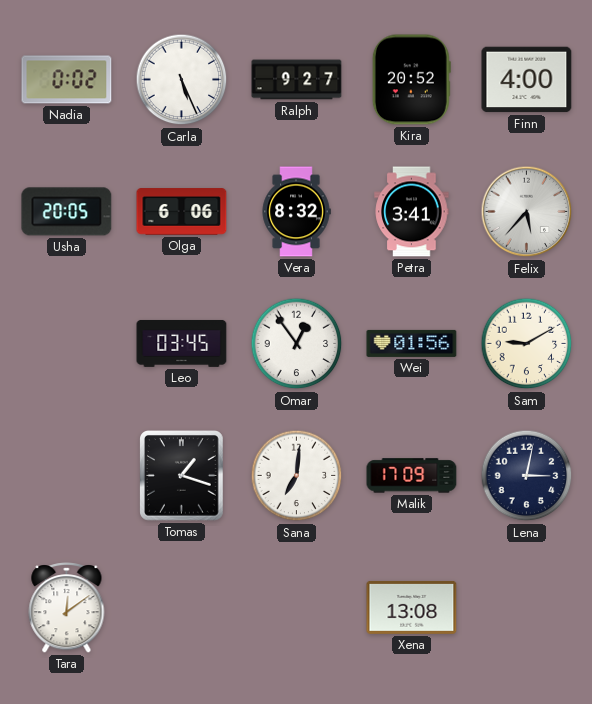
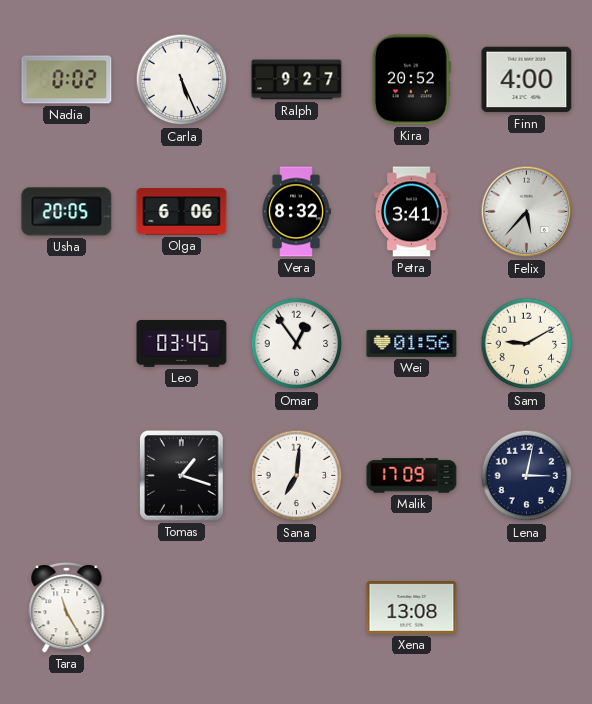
Tara: 12:09 -> 11:25
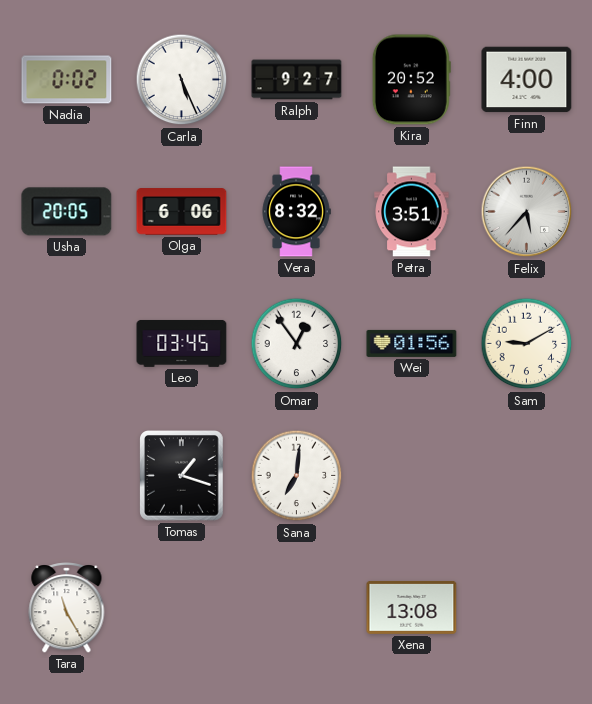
Petra: 3:41 -> 3:51
Malik: 17:09 -> none
Lena: 3:02 -> none
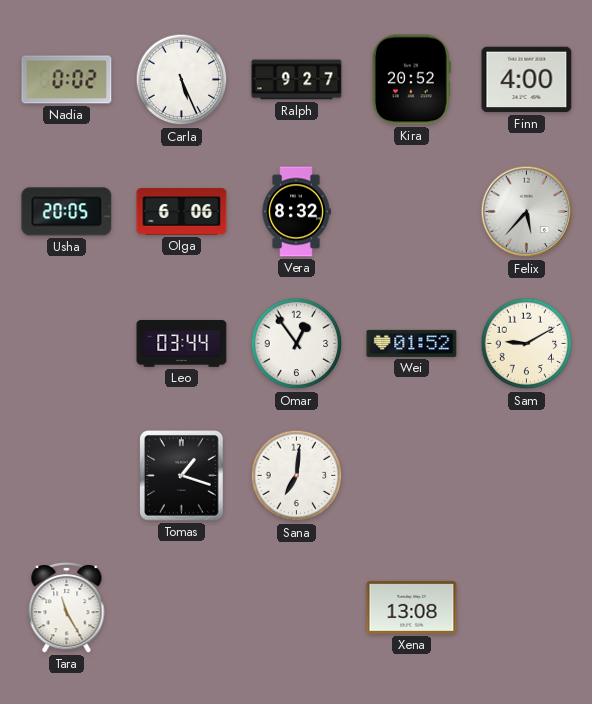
Petra: 3:51 -> none
Leo: 03:45 -> 03:44
Wei: 01:56 -> 01:52
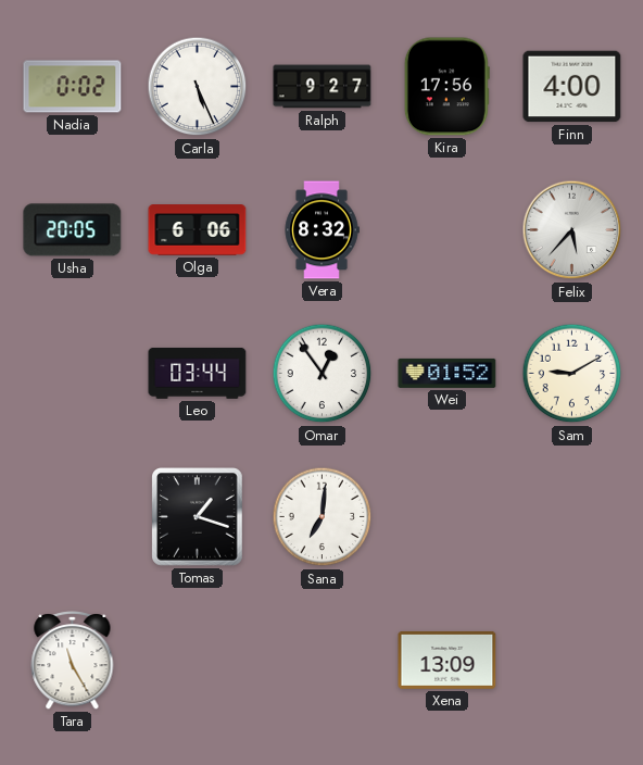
Kira: 20:52 -> 17:56
Xena: 13:08 -> 13:09
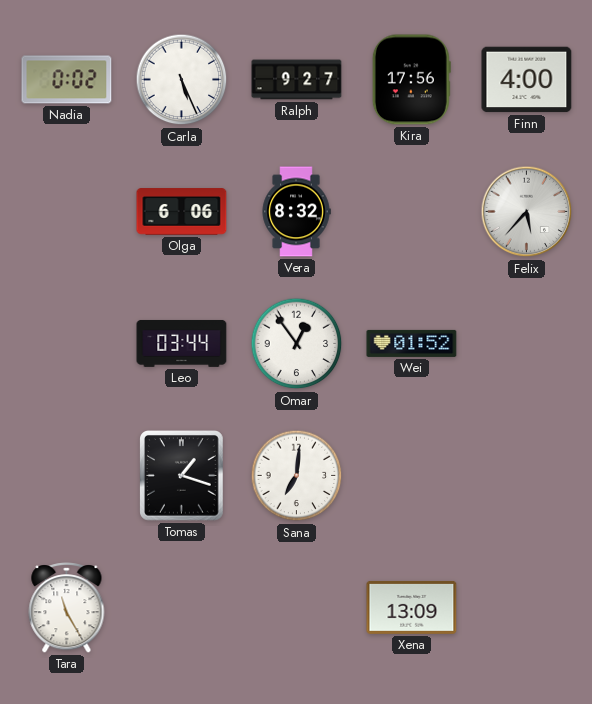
Usha: 20:05 -> none
Sam: 9:10 -> none
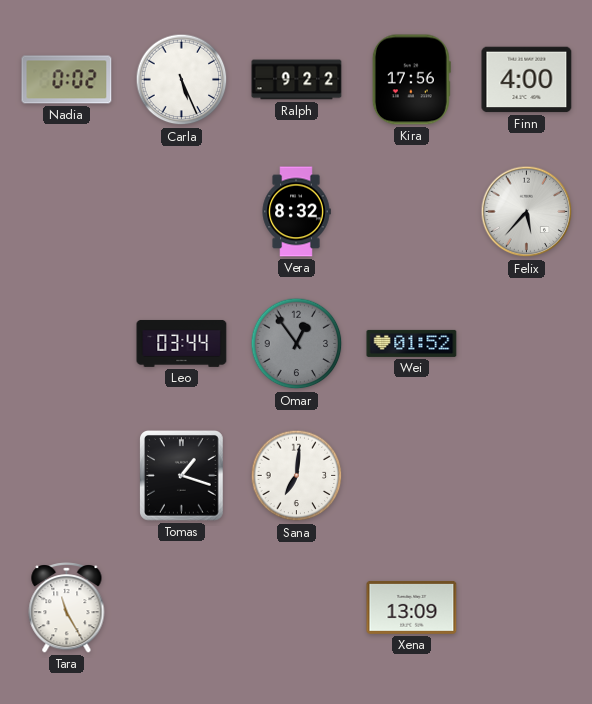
Ralph: 9:27 -> 9:22
Olga: 6:06 -> none
Omar dial: white -> grey
